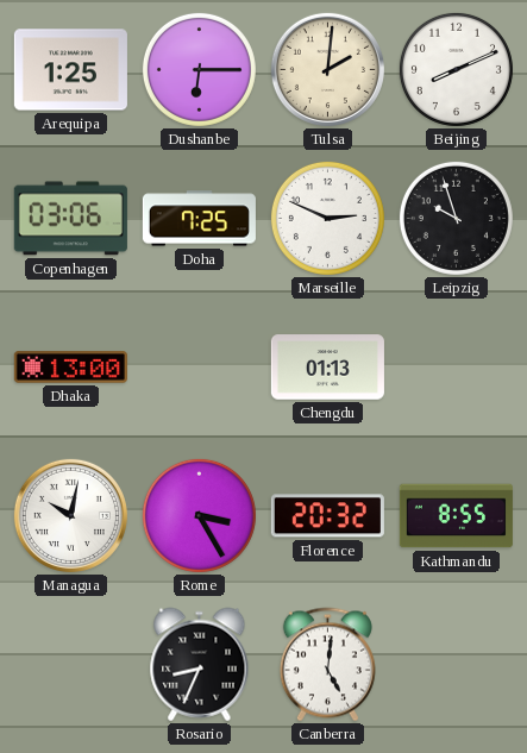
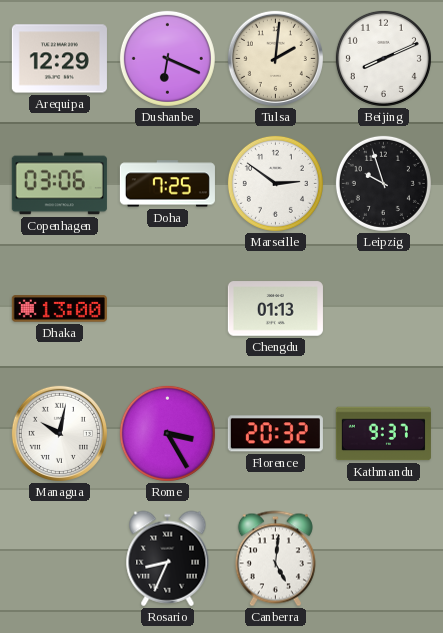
Arequipa: 1:25 -> 12:29
Dushanbe: 6:15 -> 6:19
Marseille: 2:49 -> 2:51
Kathmandu: 8:55 -> 9:37
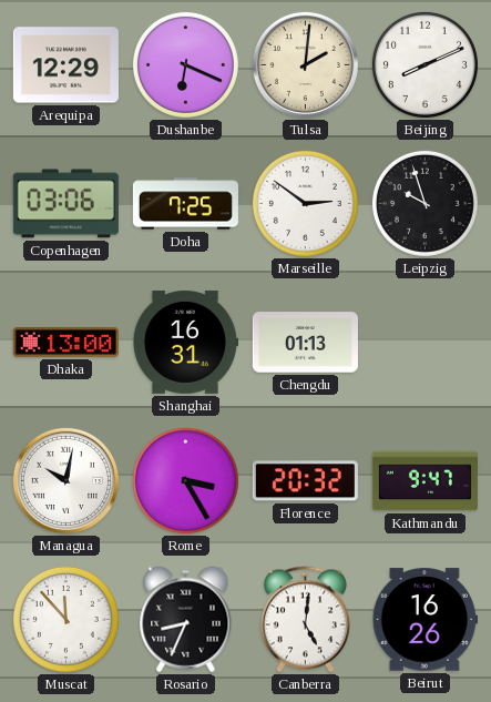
Shanghai: none -> 16:31
Kathmandu: 9:37 -> 9:47
Muscat: none -> 11:53
Beirut: none -> 16:26
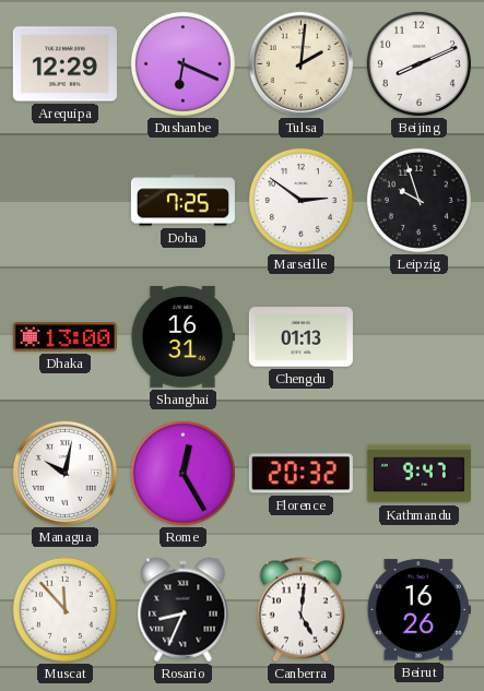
Copenhagen: 03:06 -> none
Rome: 3:25 -> 12:25
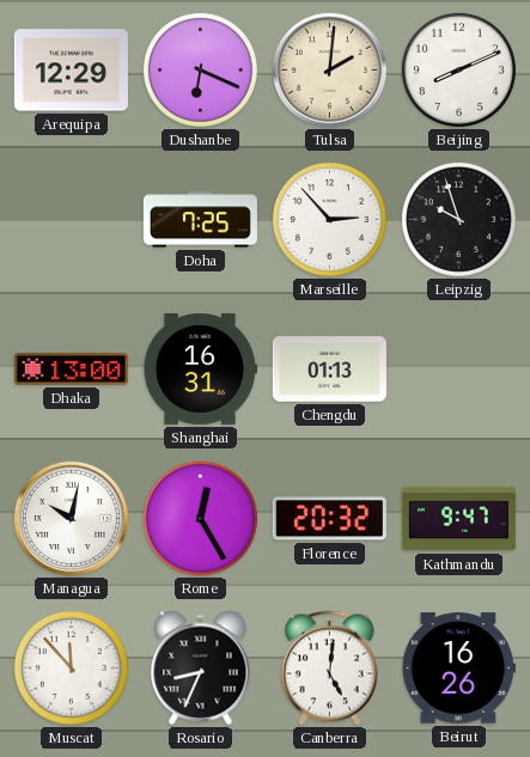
Marseille: 2:51 -> 2:53
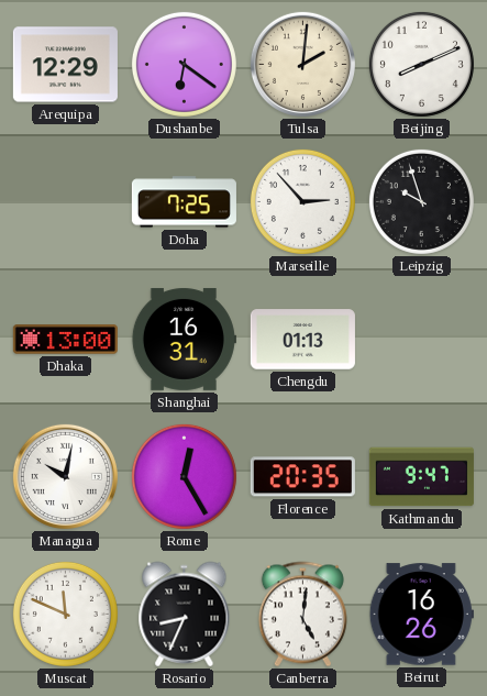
Dushanbe: 6:19 -> 6:21
Florence: 20:32 -> 20:35
Muscat: 11:53 -> 11:49
